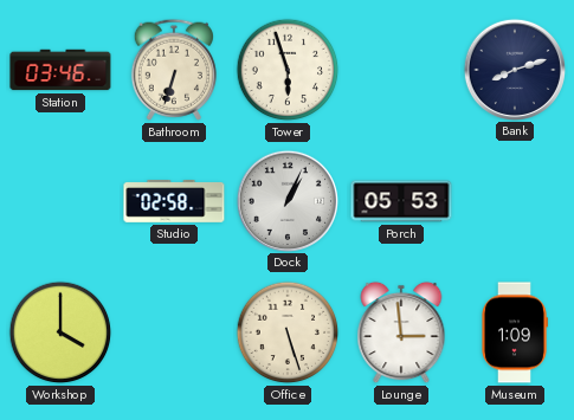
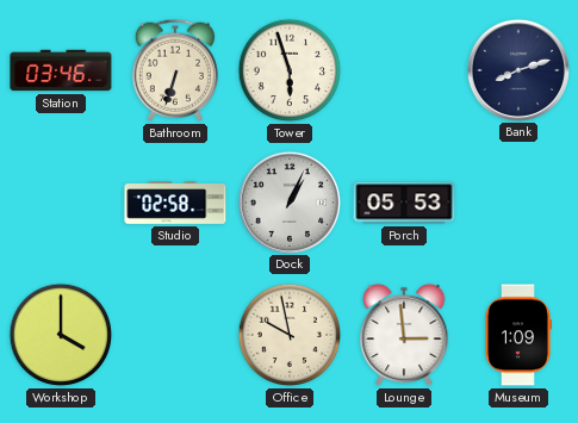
Office: 5:27 -> 9:58
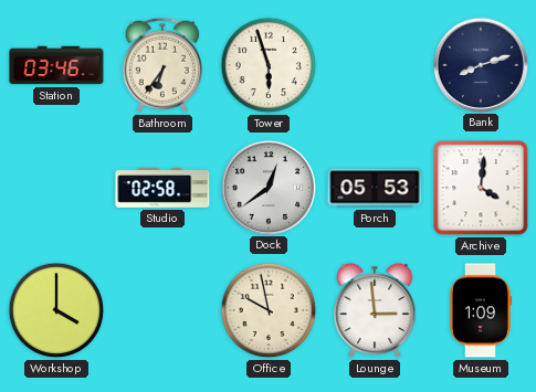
Bathroom: 6:33 -> 6:36
Dock: 1:04 -> 12:39
Archive: none -> 4:01
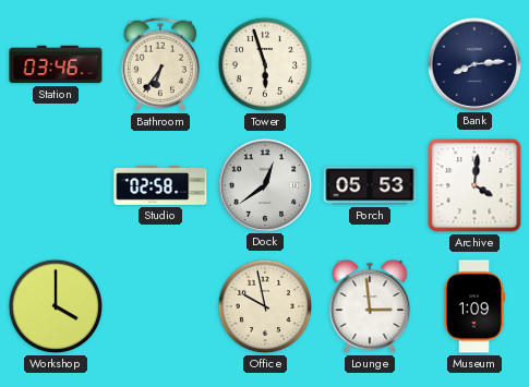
Bank: 8:12 -> 8:14
